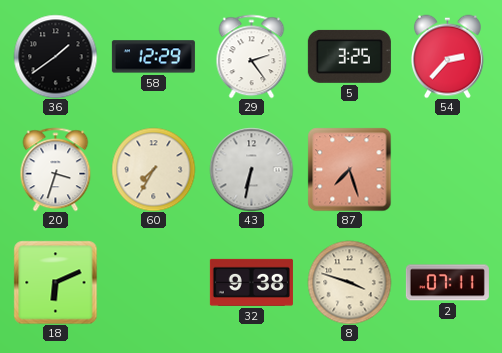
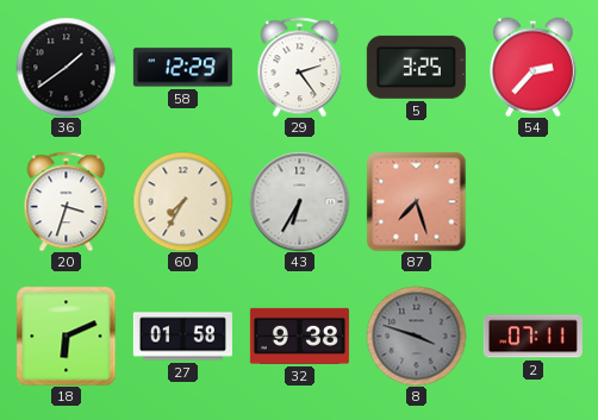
43: 6:32 -> 6:35
27: none -> 01:58
8 dial: cream -> grey
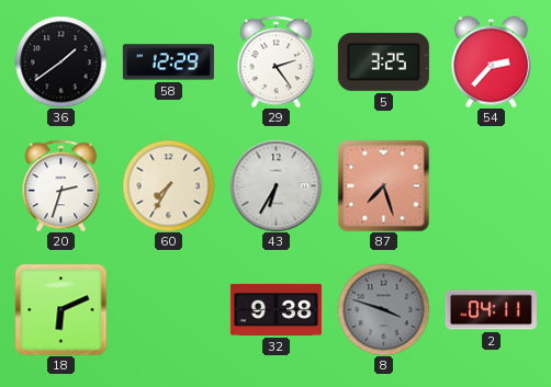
20: 3:33 -> 2:33
27: 01:58 -> none
2: 07:11 -> 04:11
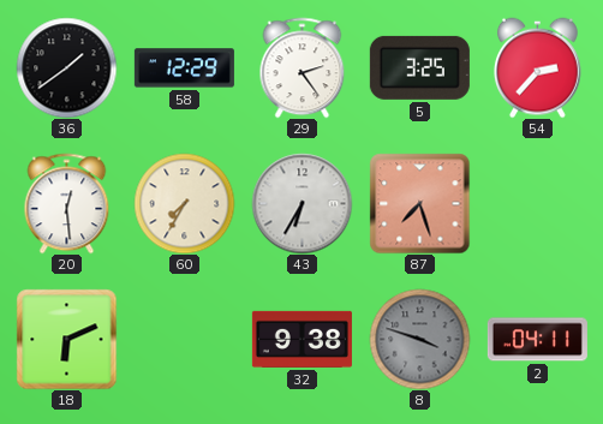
20: 2:33 -> 12:29
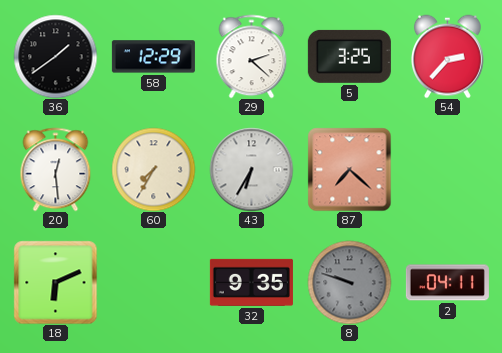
29: 2:24 -> 2:22
87: 7:27 -> 7:22
32: 9:38 -> 9:35
8: 3:48 -> 9:48
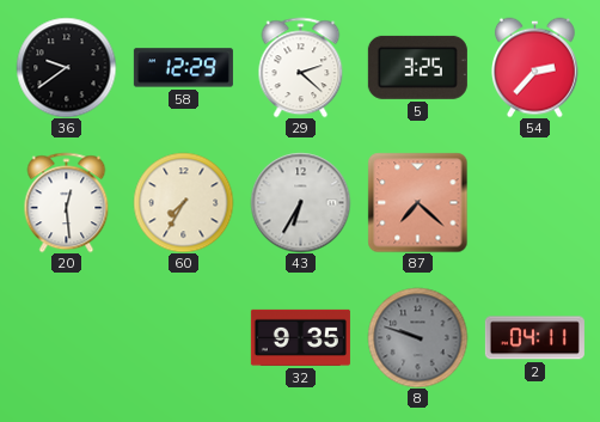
36: 1:39 -> 9:39
18: 6:11 -> none
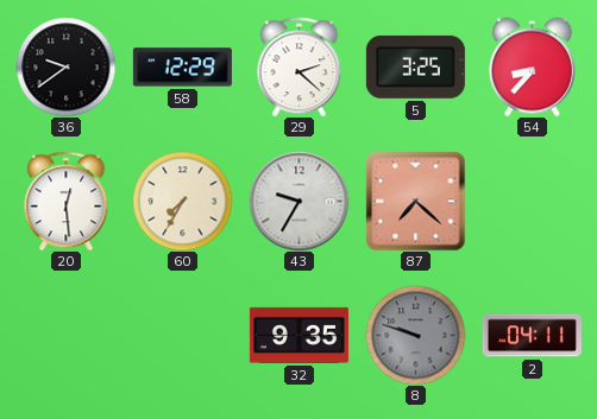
54: 2:37 -> 8:37
43: 6:35 -> 9:35
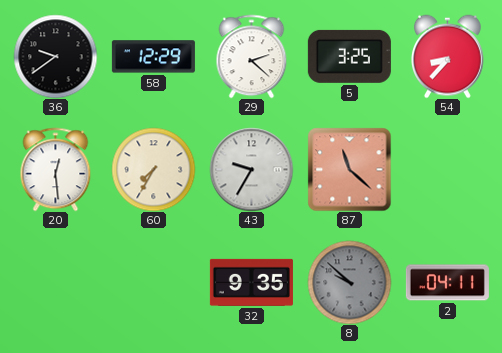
87: 7:22 -> 11:22
8: 9:48 -> 9:52
